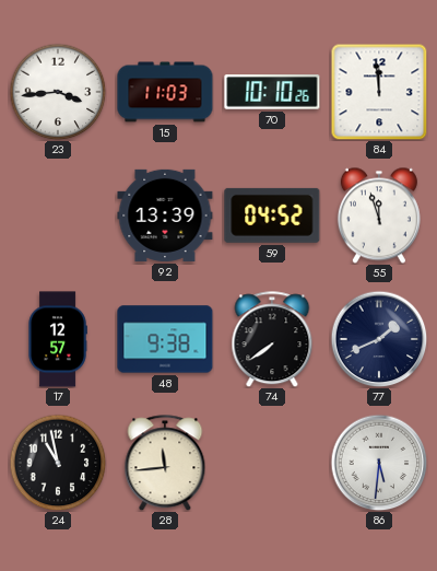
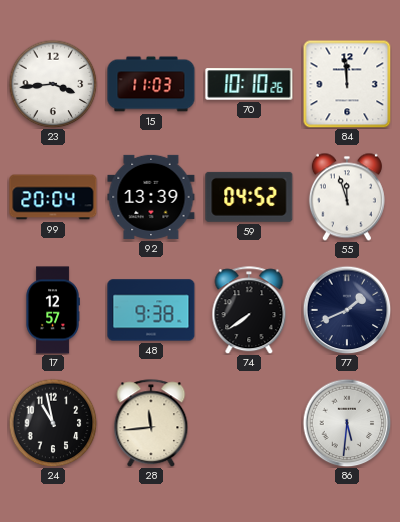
99: none -> 20:04
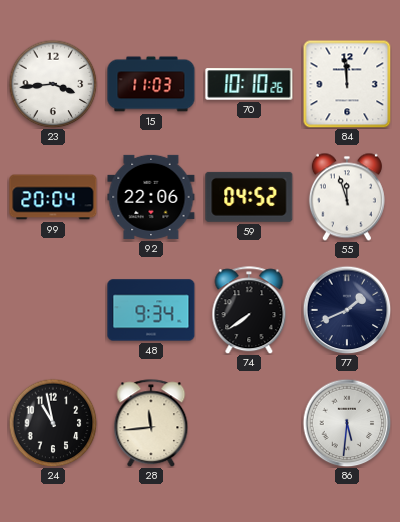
92: 13:39 -> 22:06
17: 12:57 -> none
48: 9:38 -> 9:34
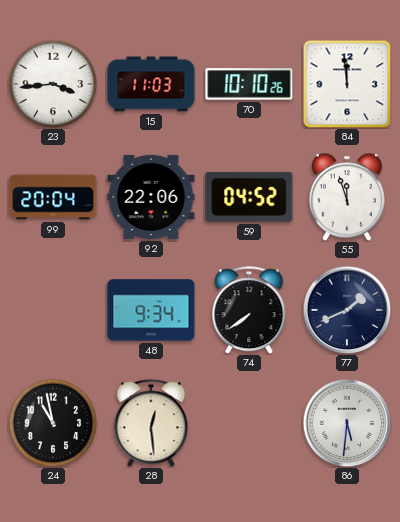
28: 11:44 -> 12:29
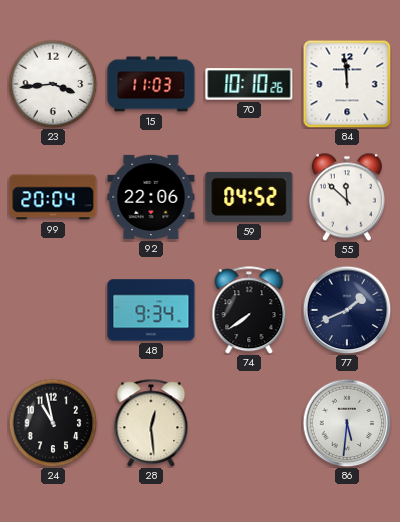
55: 11:57 -> 11:52
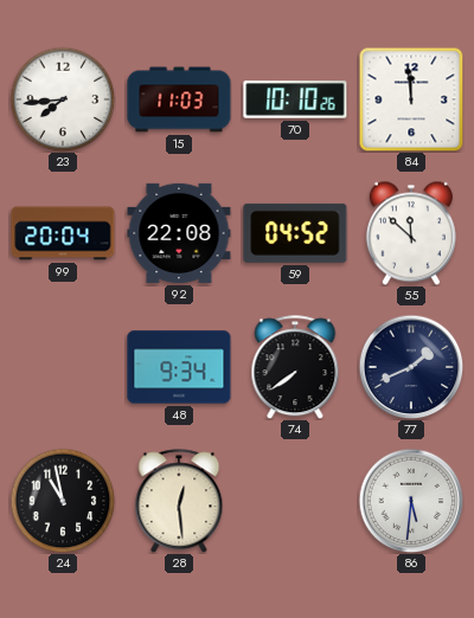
23: 3:44 -> 7:44
92: 22:06 -> 22:08
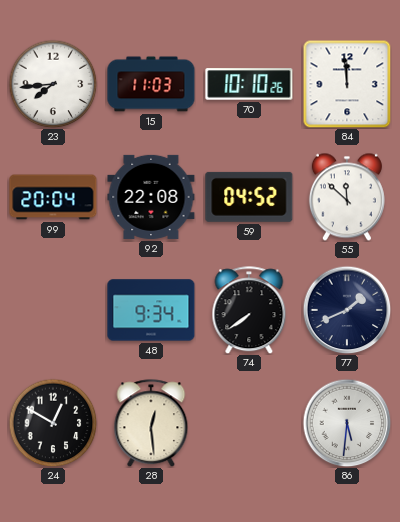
24: 10:58 -> 12:50
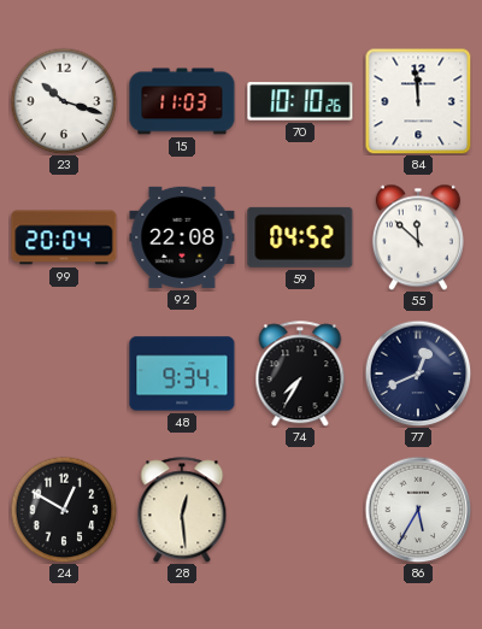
23: 7:44 -> 10:18
74: 7:39 -> 7:35
77: 1:41 -> 12:41
86: 5:31 -> 5:35
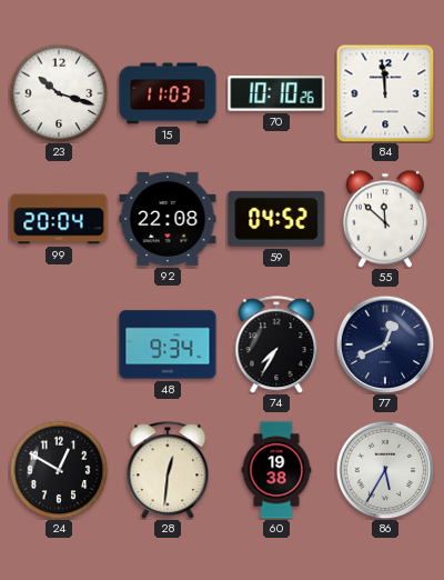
28: 12:29 -> 12:31
60: none -> 19:38
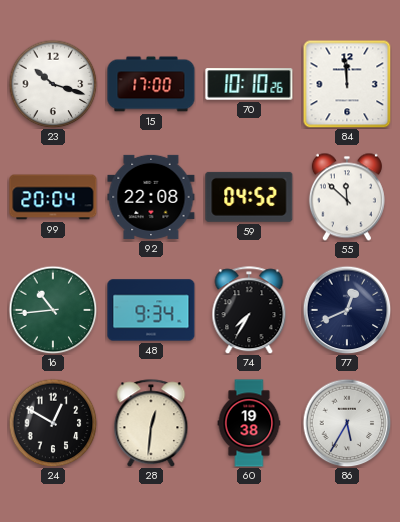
15: 11:03 -> 17:00
16: none -> 10:44
